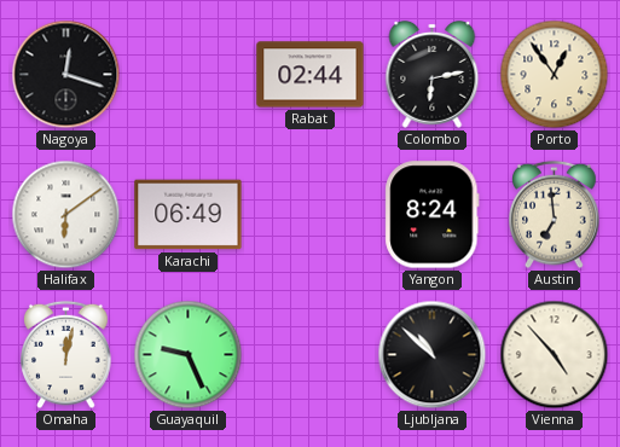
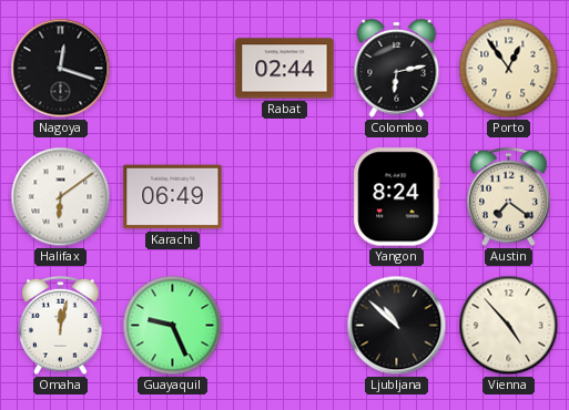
Austin: 6:59 -> 7:21
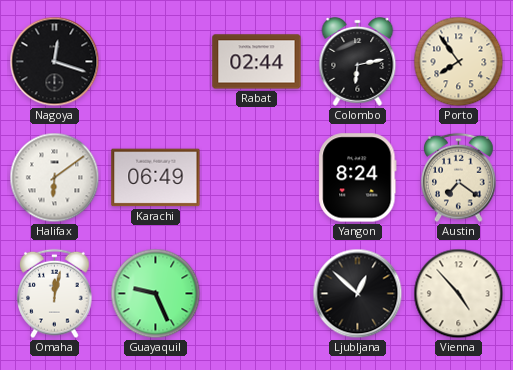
Porto: 12:54 -> 7:54
Ljubljana: 10:52 -> 12:52
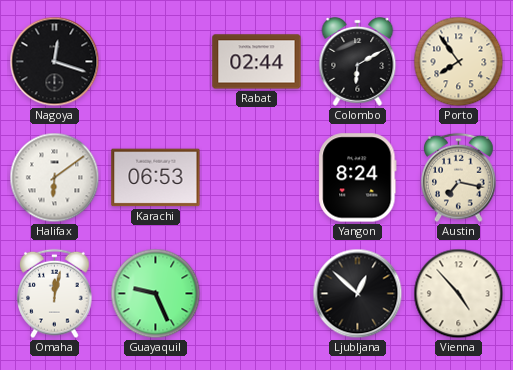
Colombo: 6:13 -> 6:10
Karachi: 06:49 -> 06:53
Austin: 7:21 -> 7:17
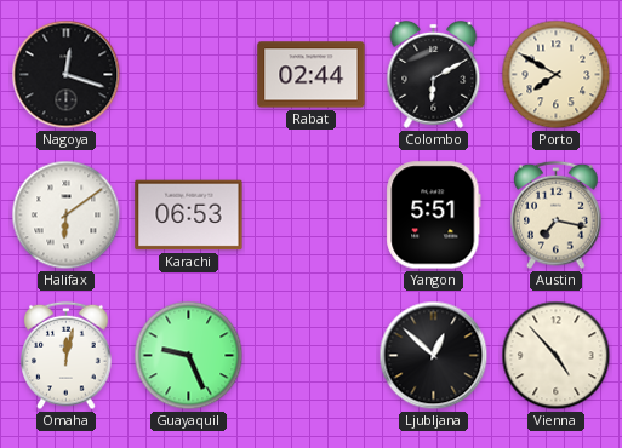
Porto: 7:54 -> 7:50
Yangon: 8:24 -> 5:51
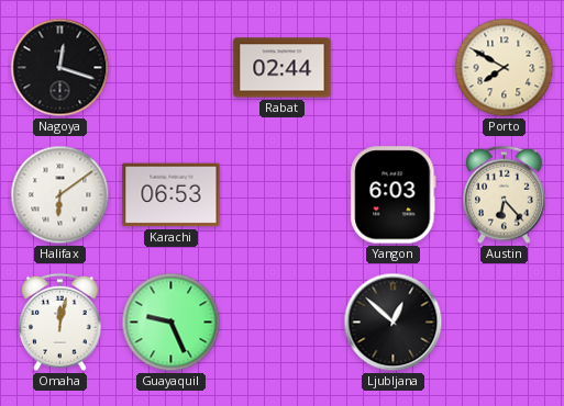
Colombo: 6:10 -> none
Yangon: 5:51 -> 6:03
Austin: 7:17 -> 6:23
Vienna: 4:53 -> none
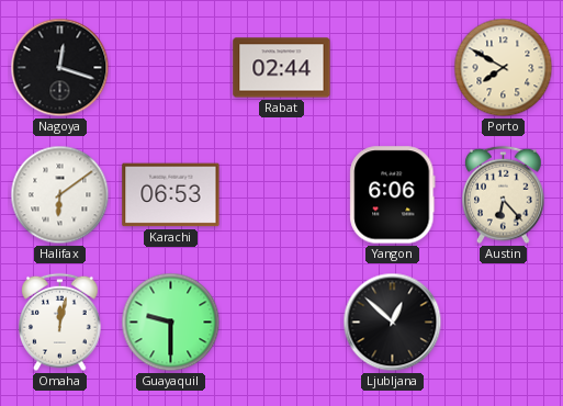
Yangon: 6:03 -> 6:06
Guayaquil: 9:26 -> 9:30
